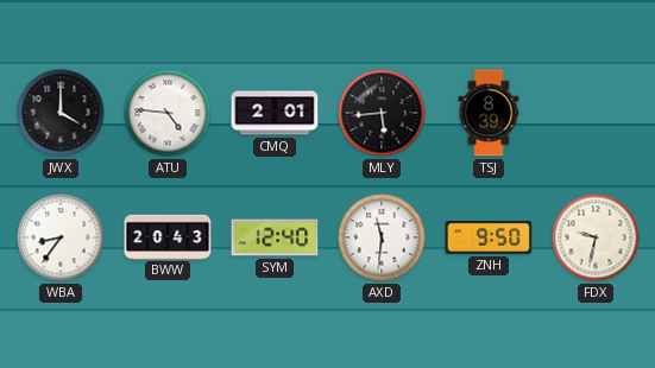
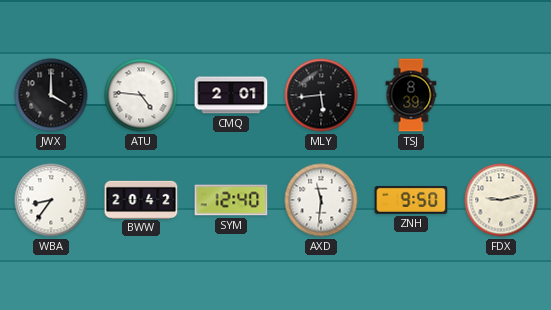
BWW: 20:43 -> 20:42
FDX: 9:32 -> 9:13
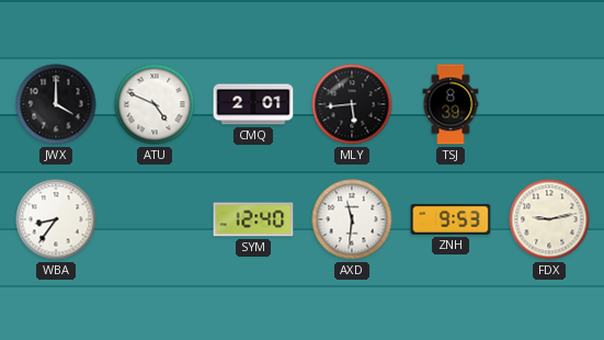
ATU: 4:46 -> 4:49
BWW: 20:42 -> none
ZNH: 9:50 -> 9:53
